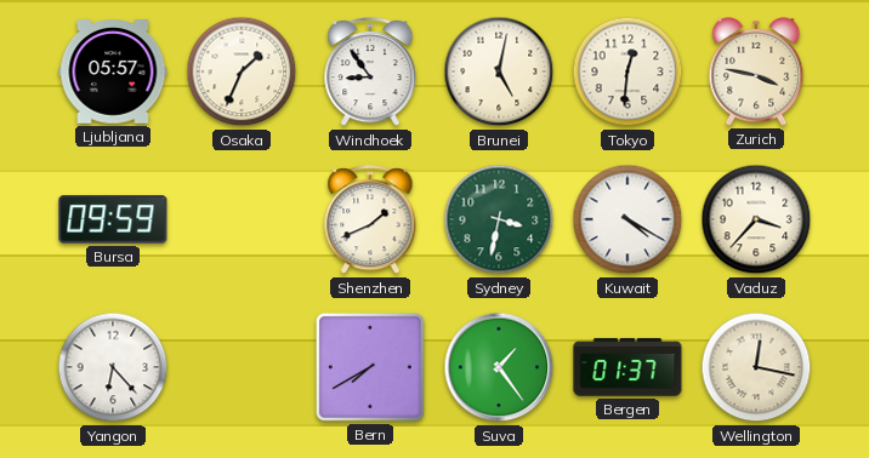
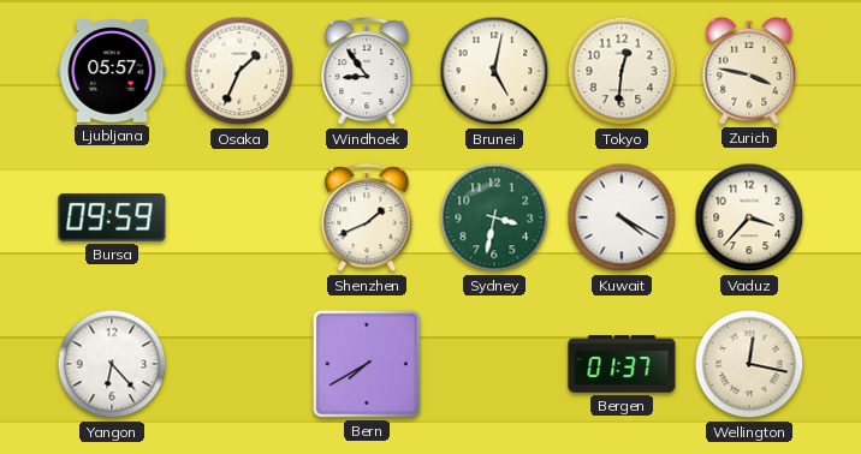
Suva: 1:24 -> none
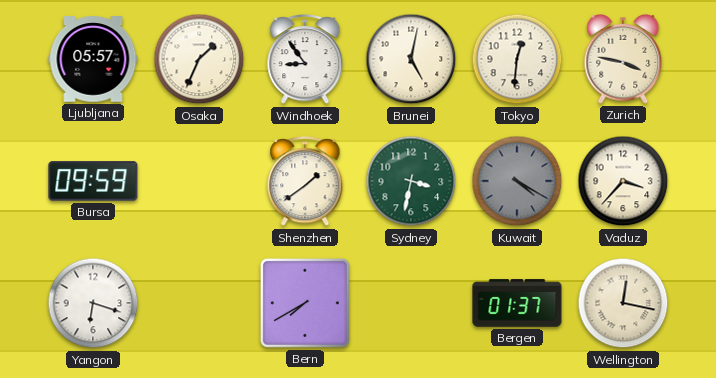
Shenzhen: 1:41 -> 1:39
Kuwait dial: white -> grey
Yangon: 6:23 -> 6:18
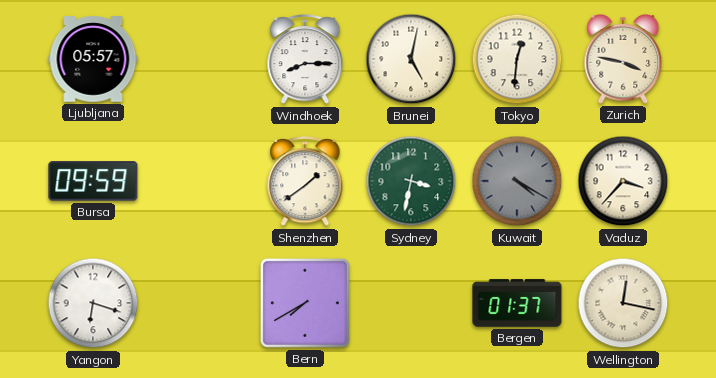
Osaka: 1:34 -> none
Windhoek: 8:54 -> 8:15
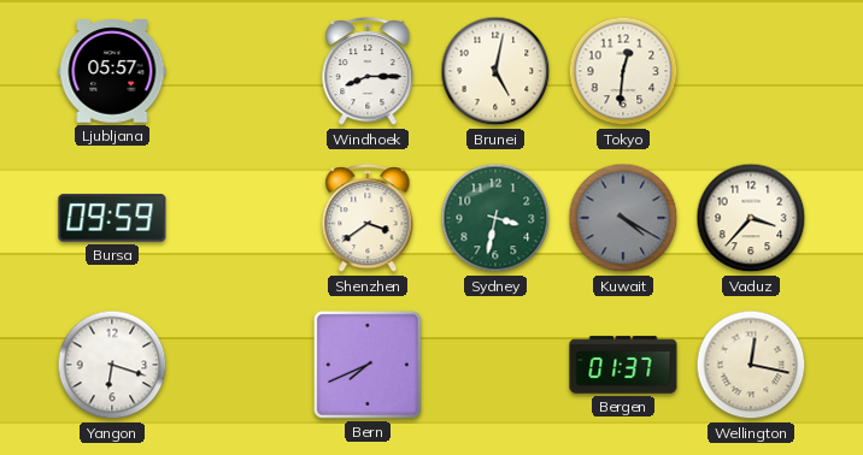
Zurich: 3:47 -> none
Shenzhen: 1:39 -> 3:39
Bern: 7:40 -> 7:41
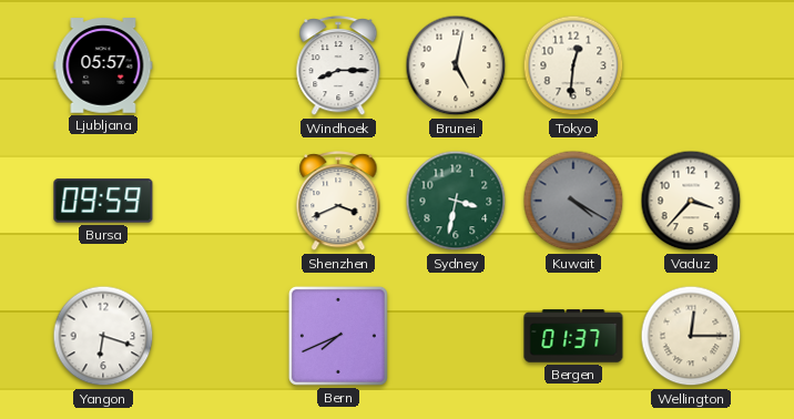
Shenzhen: 3:39 -> 3:41
Wellington: 12:17 -> 12:15
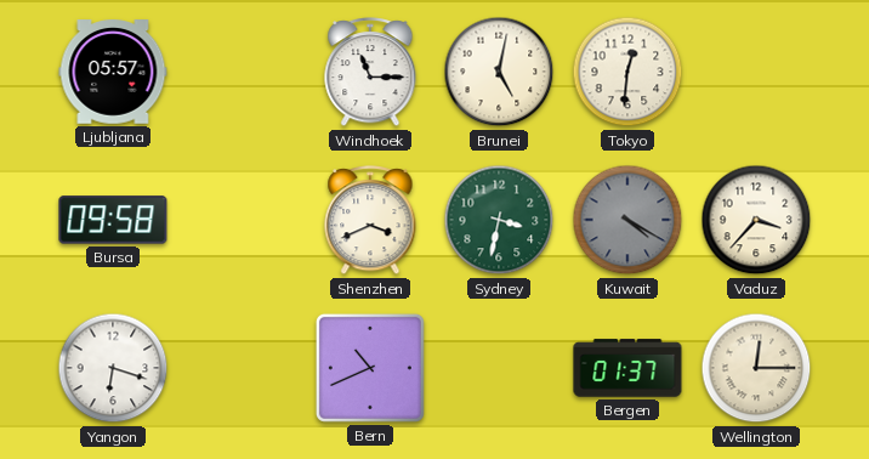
Windhoek: 8:15 -> 11:15
Bursa: 09:59 -> 09:58
Bern: 7:41 -> 10:41
